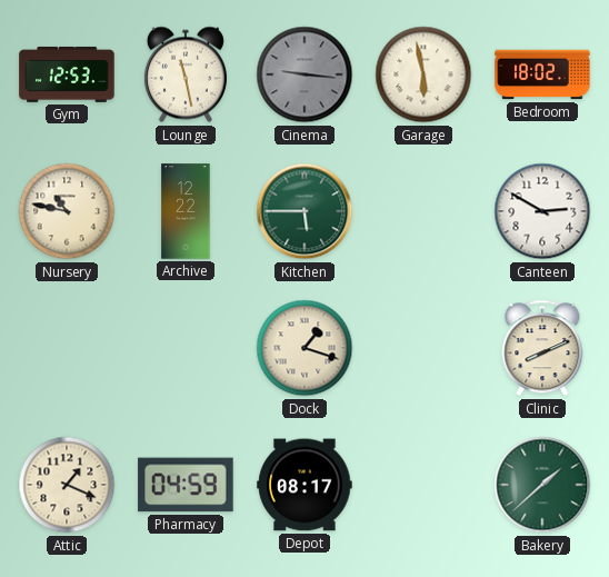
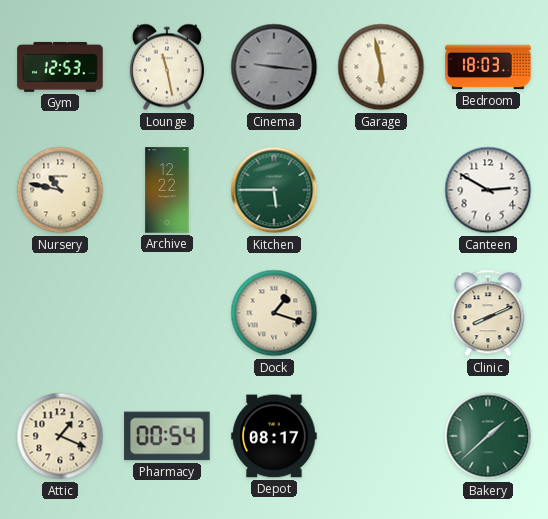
Bedroom: 18:02 -> 18:03
Pharmacy: 04:59 -> 00:54
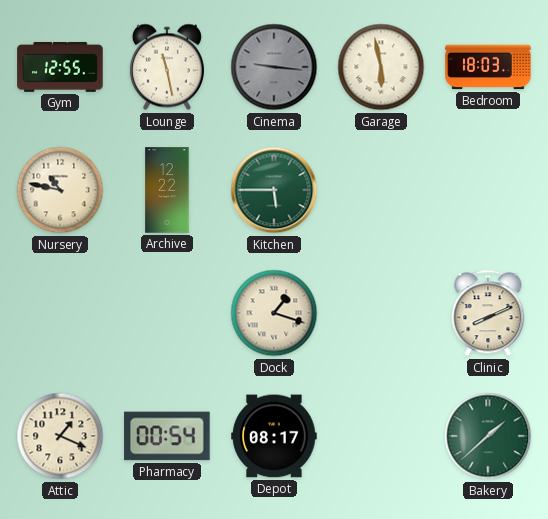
Gym: 12:53 -> 12:55
Canteen: 2:50 -> none
